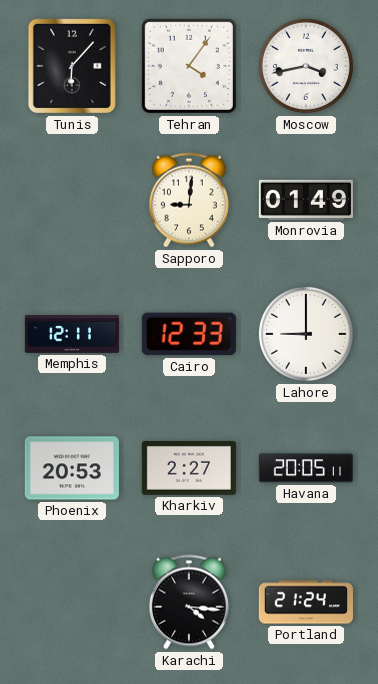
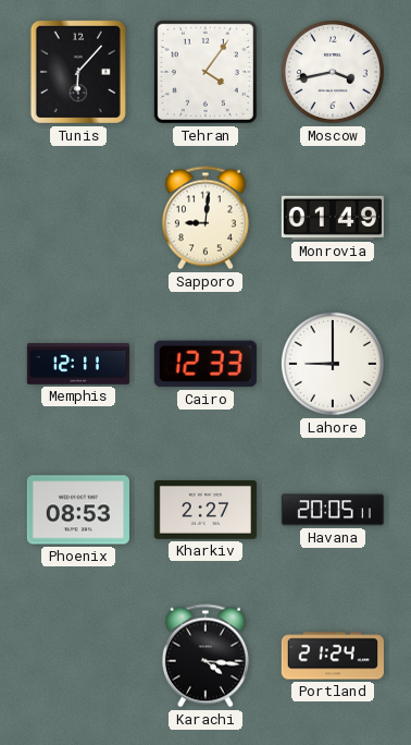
Phoenix: 20:53 -> 08:53
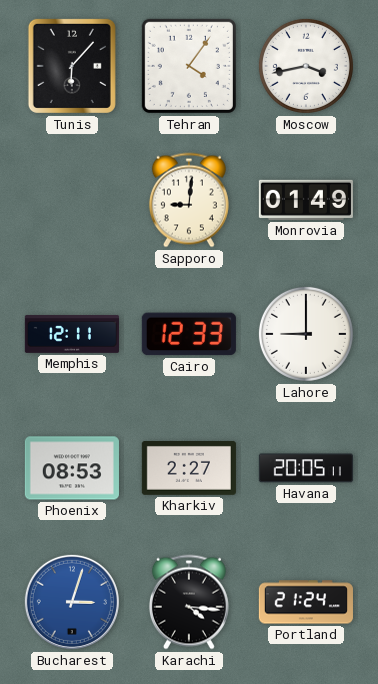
Bucharest: none -> 3:03
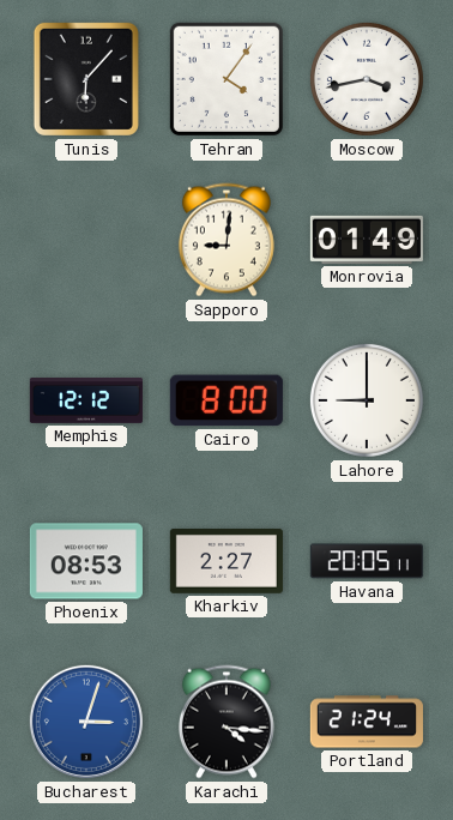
Memphis: 12:11 -> 12:12
Cairo: 12:33 -> 8:00
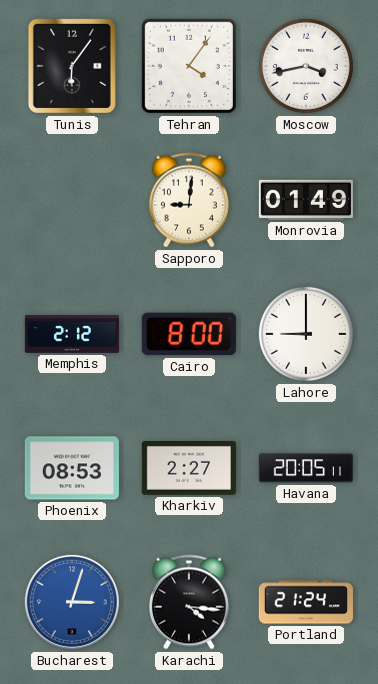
Tunis: 6:07 -> 6:06
Memphis: 12:12 -> 2:12
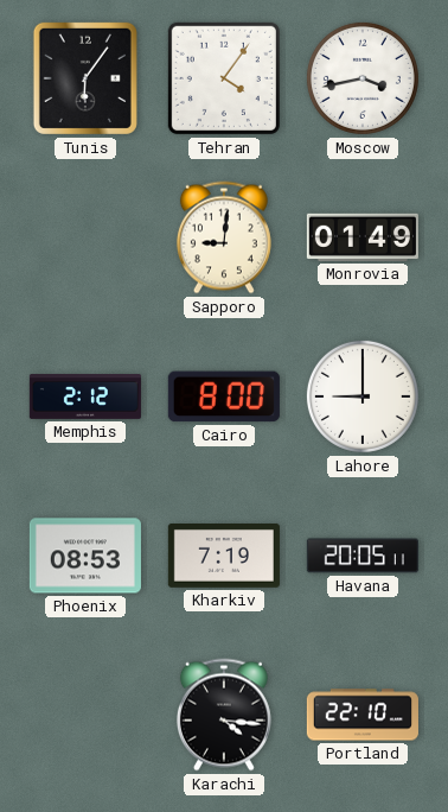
Kharkiv: 2:27 -> 7:19
Bucharest: 3:03 -> none
Portland: 21:24 -> 22:10
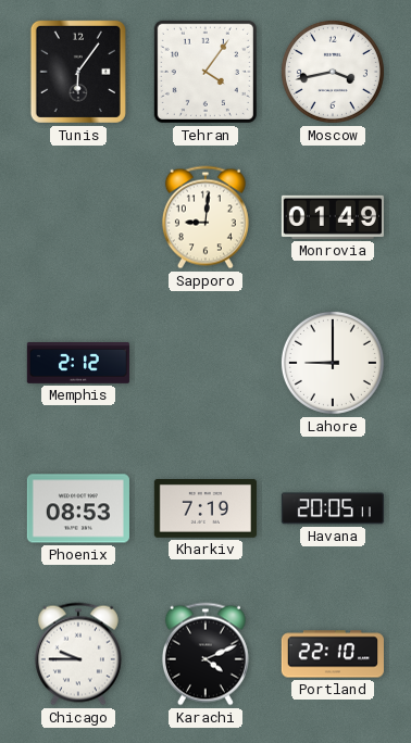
Cairo: 8:00 -> none
Chicago: none -> 9:45
Karachi: 4:16 -> 4:11
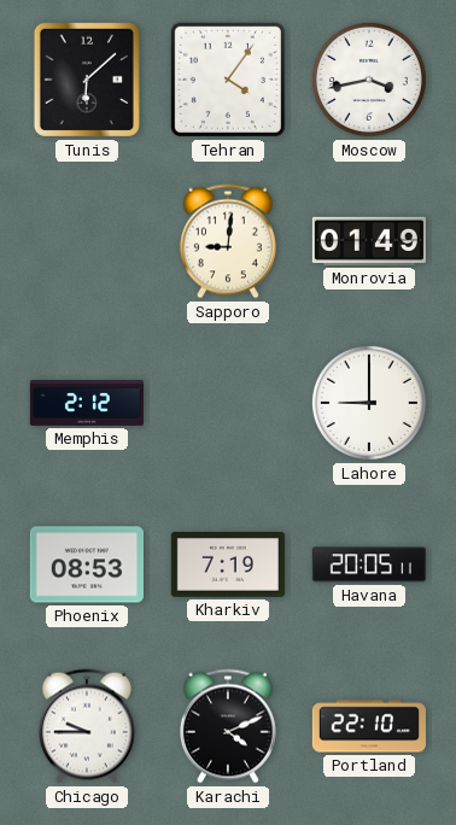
Tunis: 6:06 -> 6:08
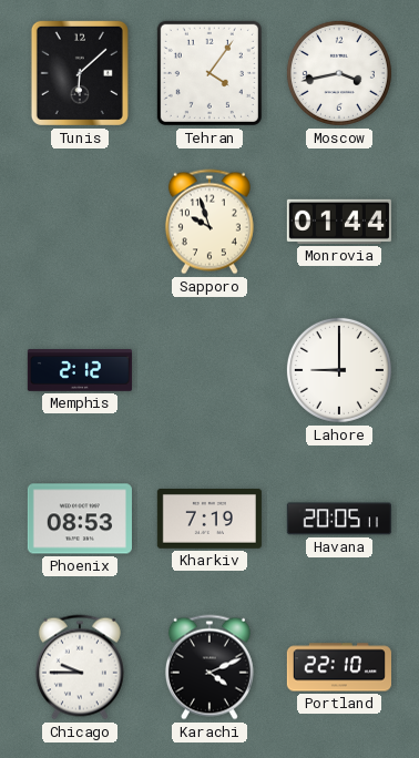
Sapporo: 9:01 -> 9:57
Monrovia: 01:49 -> 01:44
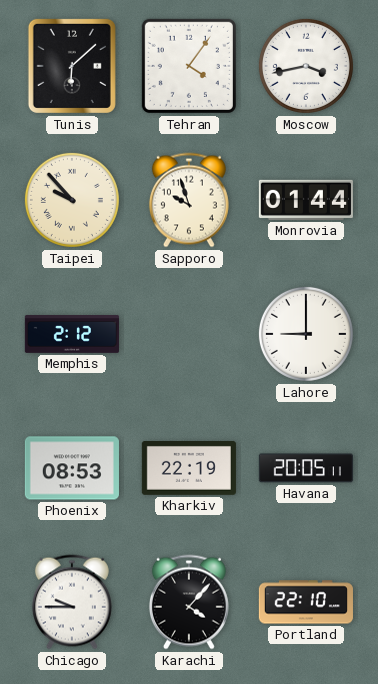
Taipei: none -> 9:53
Kharkiv: 7:19 -> 22:19
Karachi: 4:11 -> 4:07
